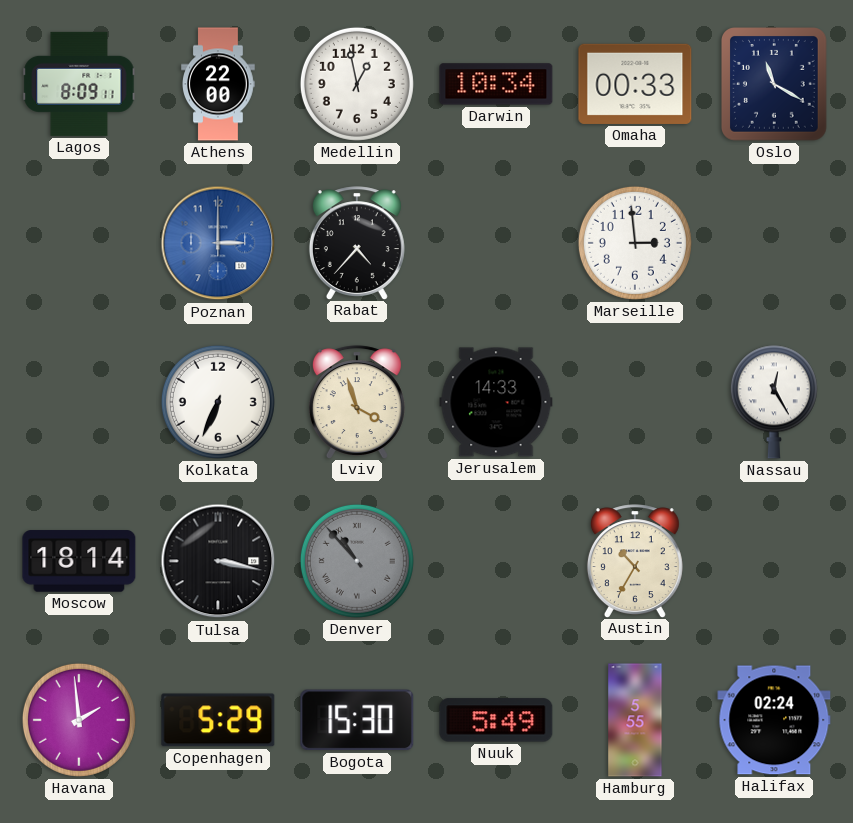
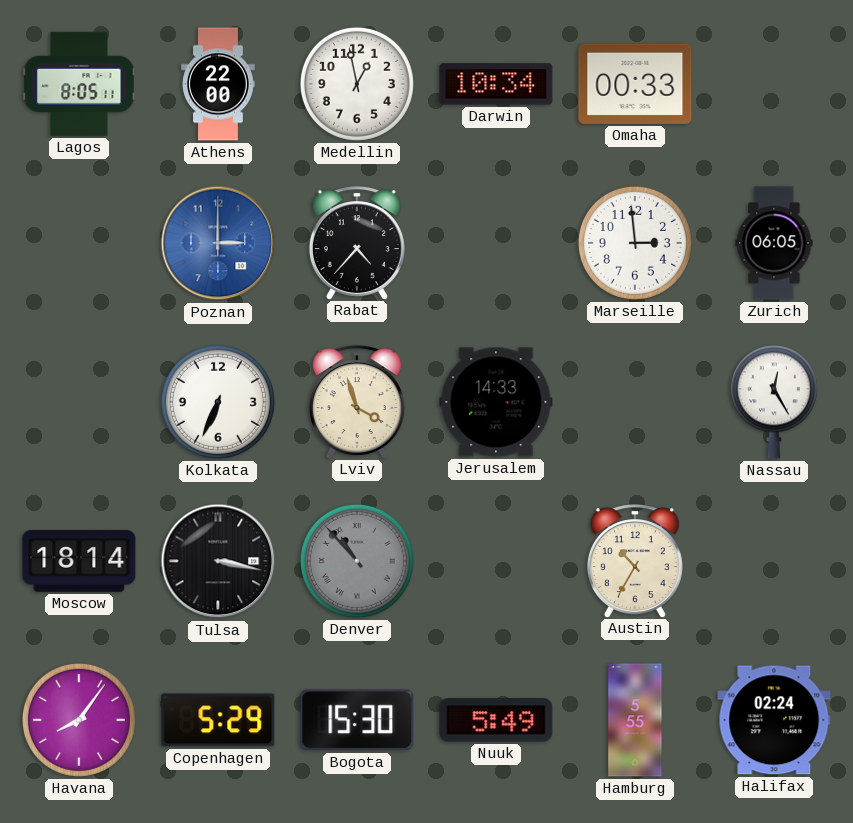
Lagos: 8:09 -> 8:05
Oslo: 11:20 -> none
Zurich: none -> 06:05
Havana: 1:59 -> 8:06
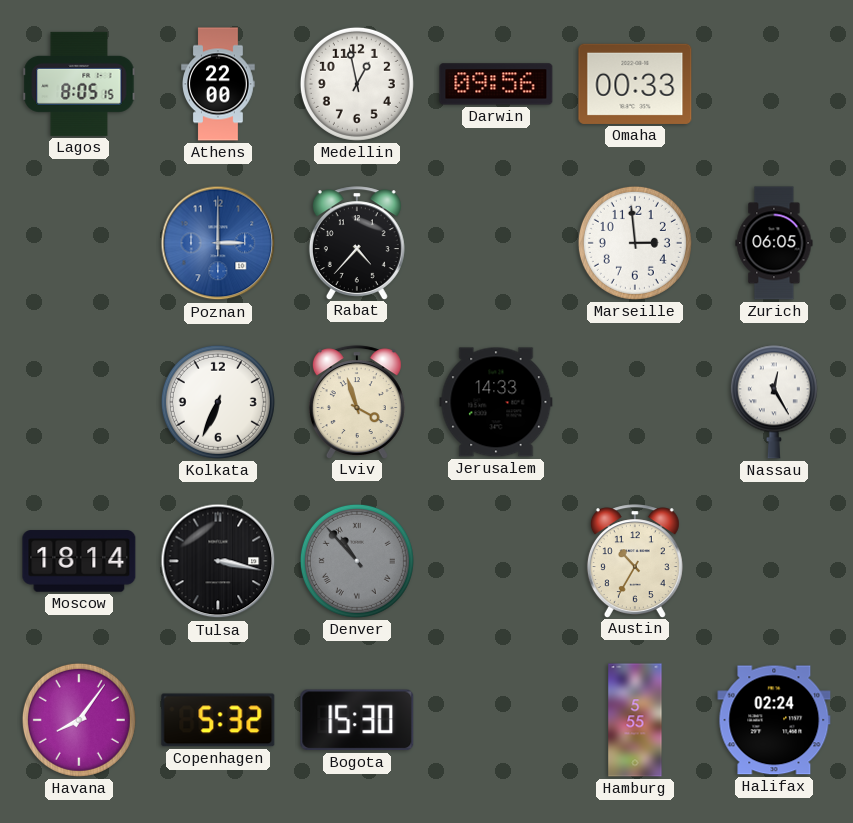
Lagos: 8:05:11 -> 8:05:15
Darwin: 10:34 -> 09:56
Copenhagen: 5:29 -> 5:32
Nuuk: 5:49 -> none
